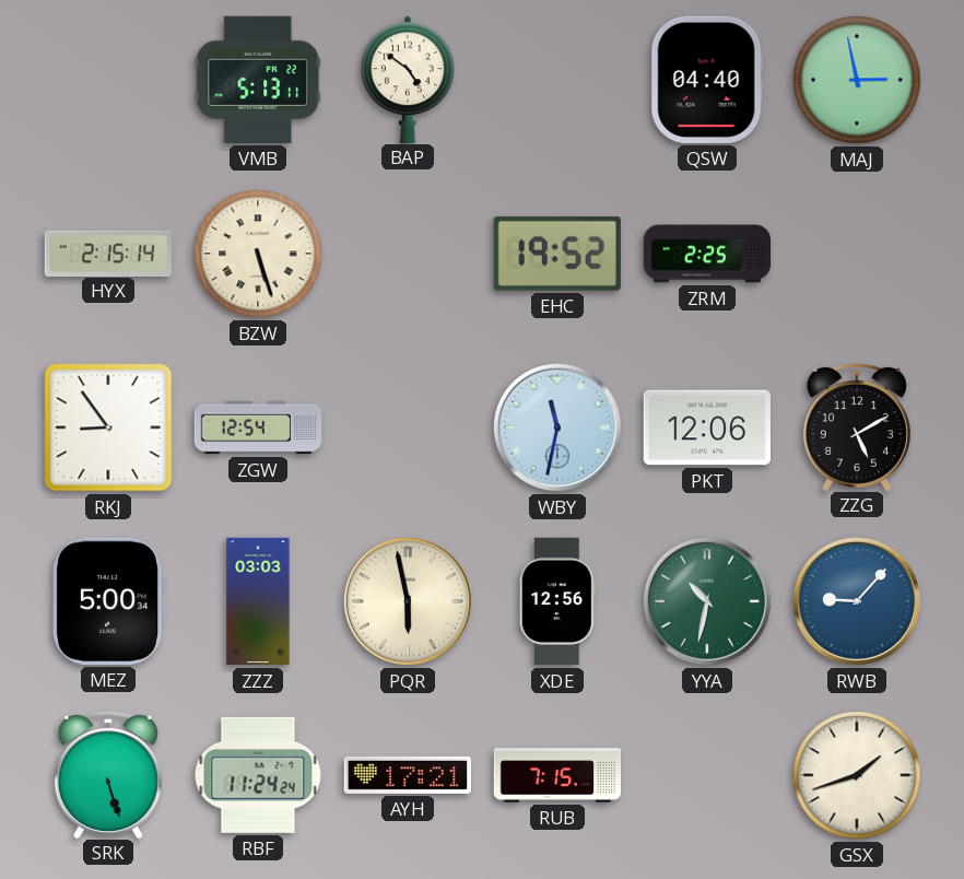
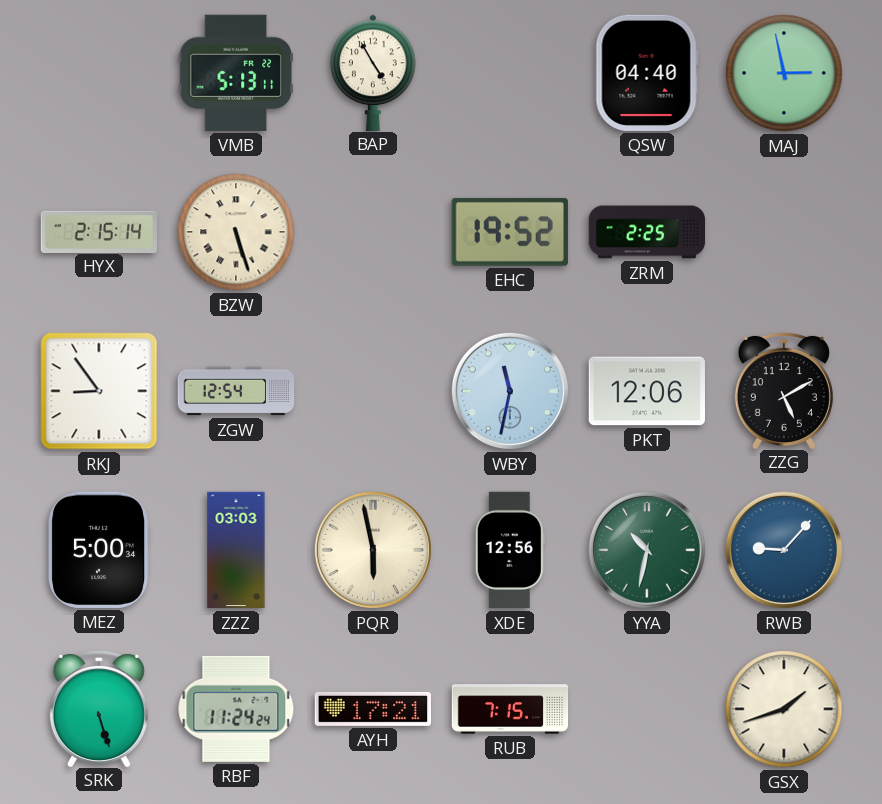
BAP: 4:51 -> 4:55
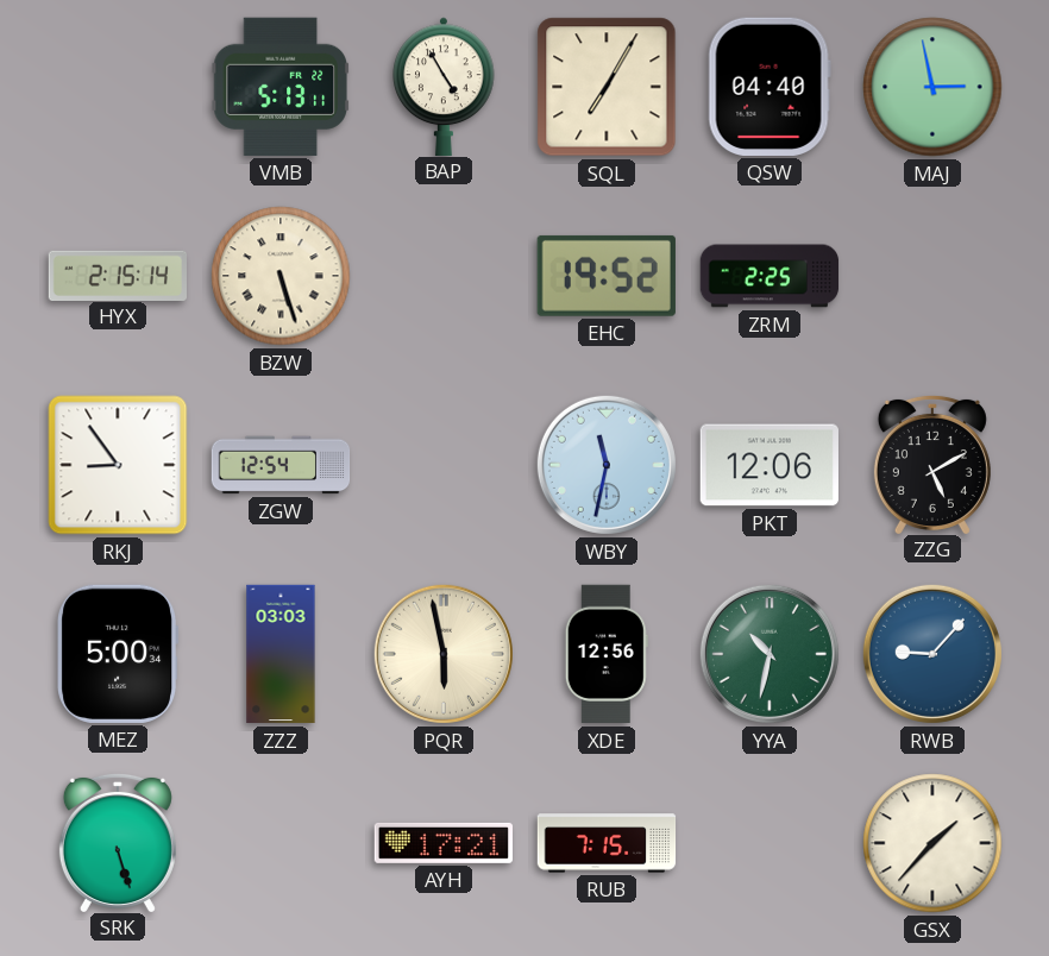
SQL: none -> 7:05
RBF: 11:24 -> none
GSX: 1:42 -> 1:37
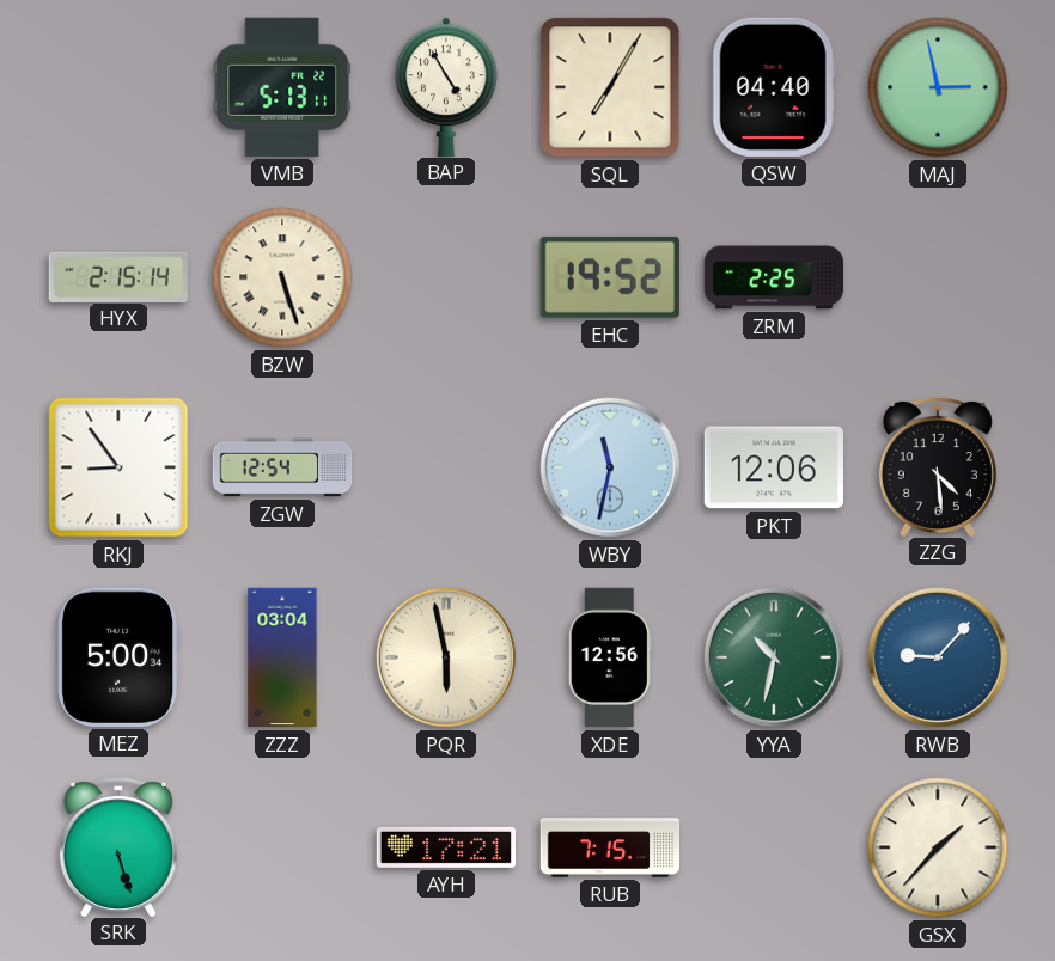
ZZG: 5:10 -> 4:29
ZZZ: 03:03 -> 03:04
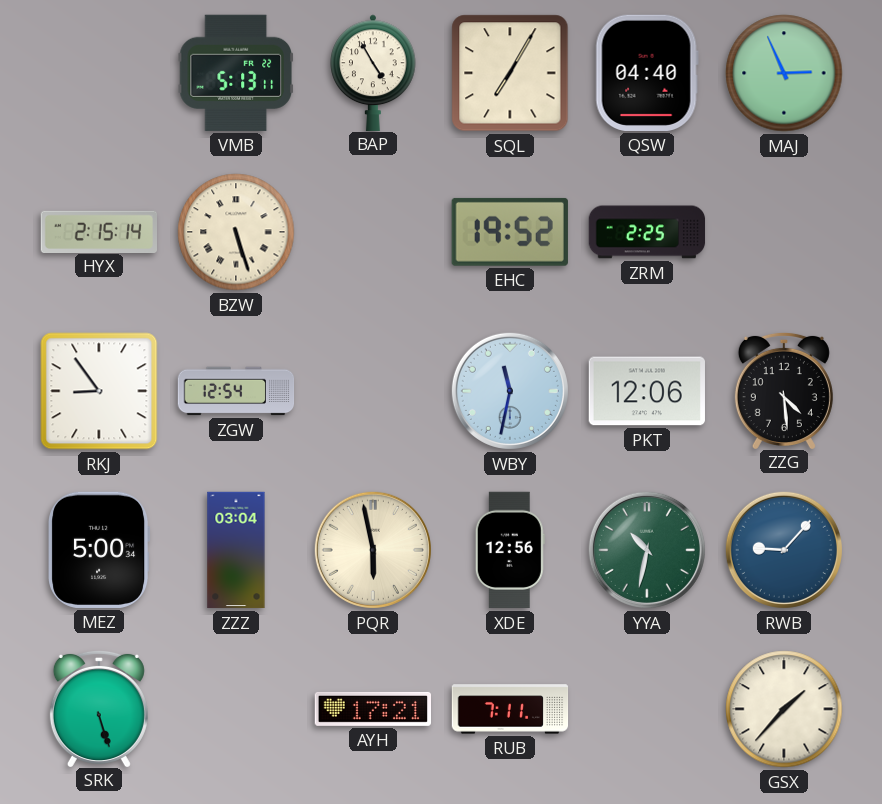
MAJ: 2:58 -> 2:56
RUB: 7:15 -> 7:11
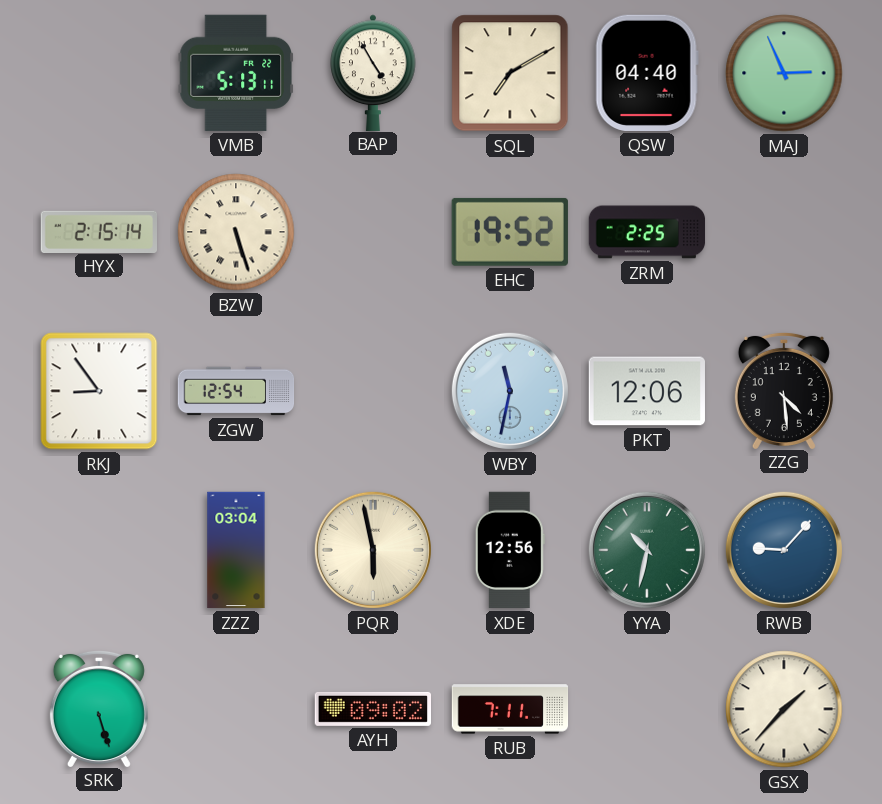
SQL: 7:05 -> 7:10
MEZ: 5:00 -> none
AYH: 17:21 -> 09:02
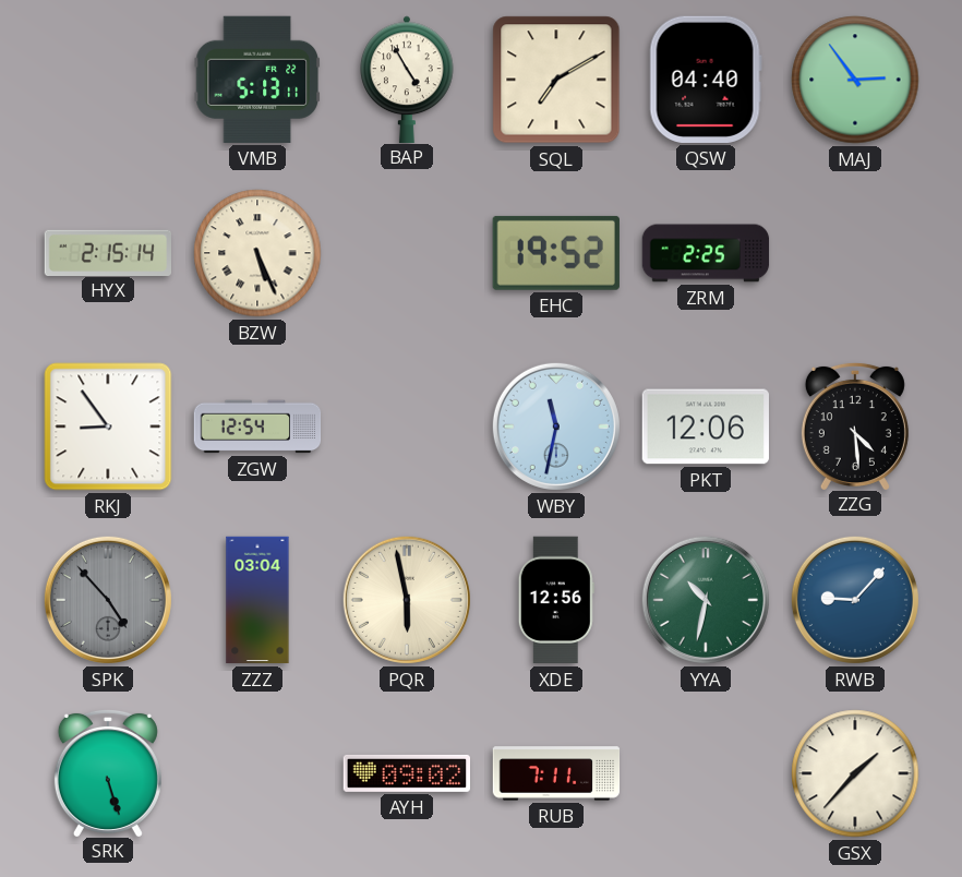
MAJ: 2:56 -> 2:54
BZW: 5:27 -> 5:26
SPK: none -> 4:53
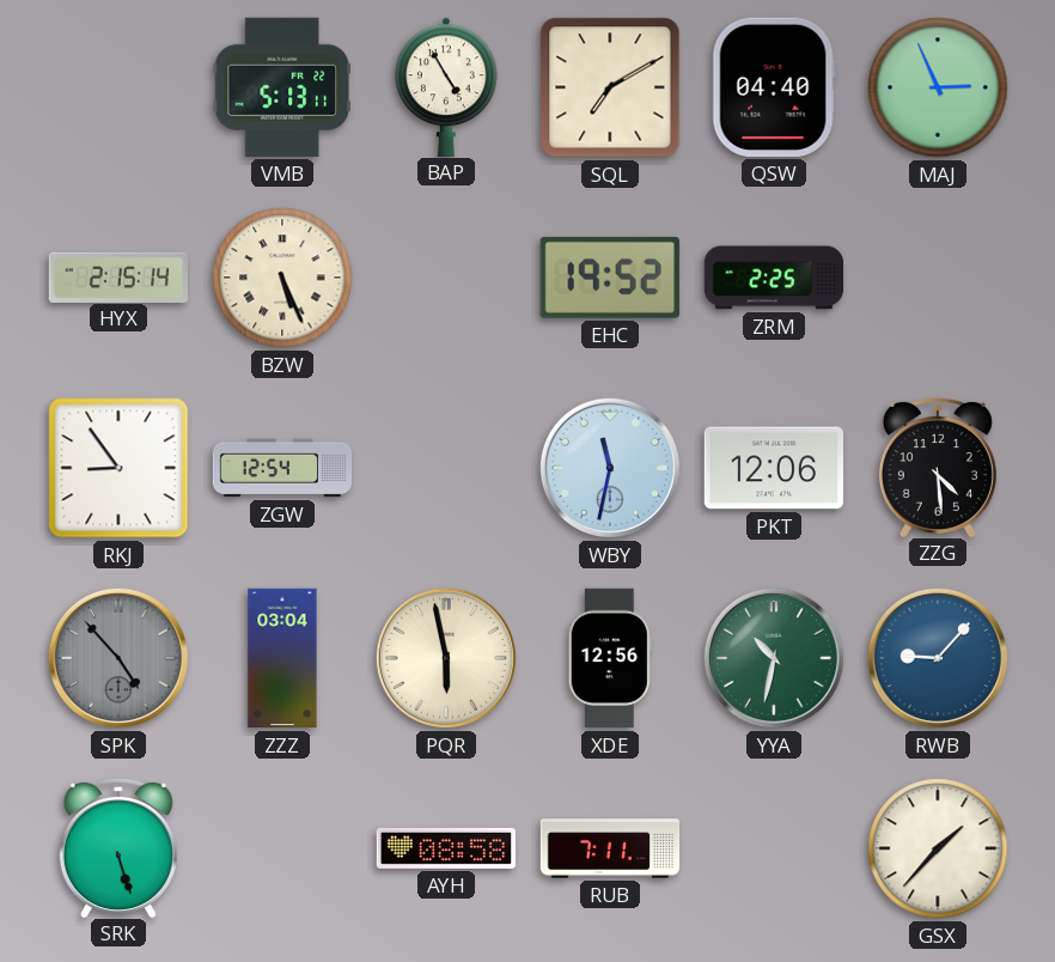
MAJ: 2:54 -> 2:56
AYH: 09:02 -> 08:58
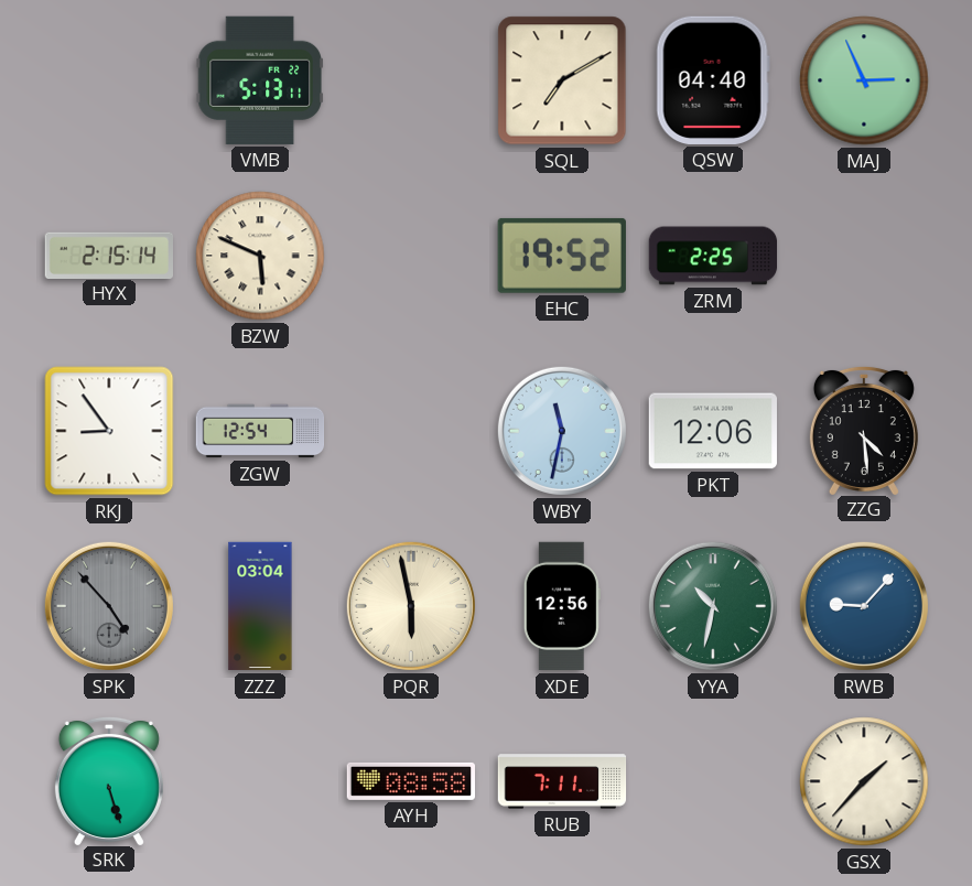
BAP: 4:55 -> none
BZW: 5:26 -> 5:49
